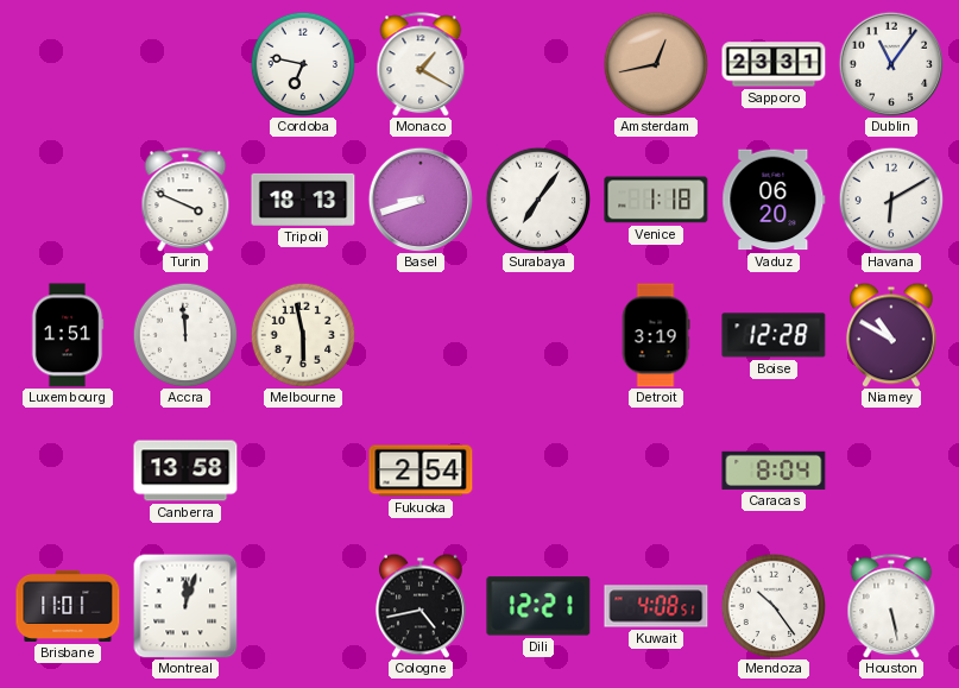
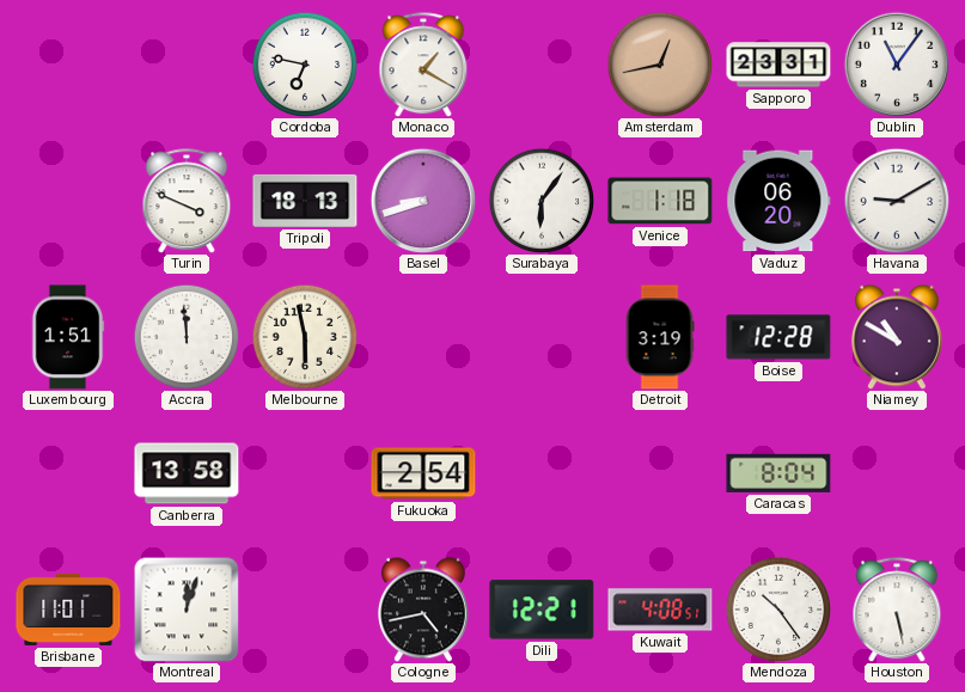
Surabaya: 7:06 -> 6:06
Havana: 6:10 -> 9:10
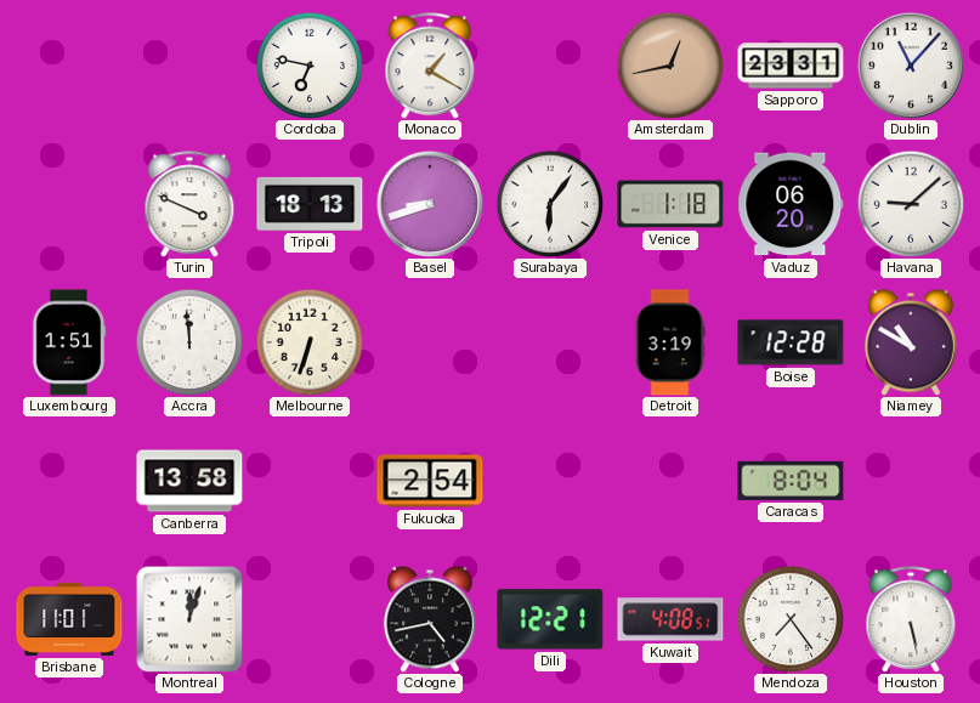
Dublin: 11:06 -> 11:07
Havana: 9:10 -> 9:08
Melbourne: 5:58 -> 6:33
Mendoza: 10:24 -> 7:24
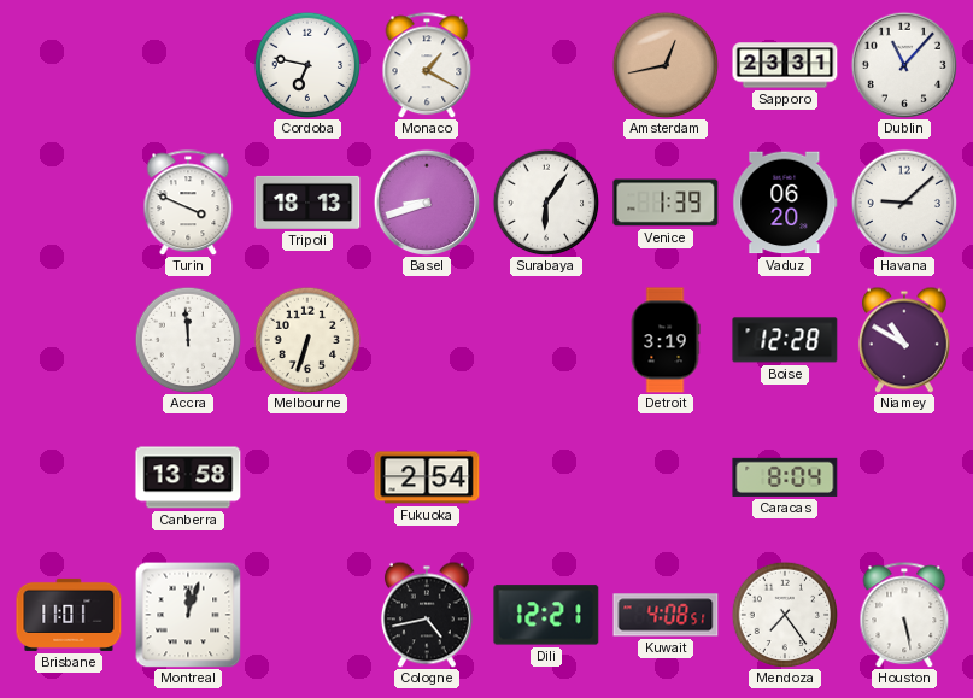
Venice: 1:18 -> 1:39
Luxembourg: 1:51 -> none
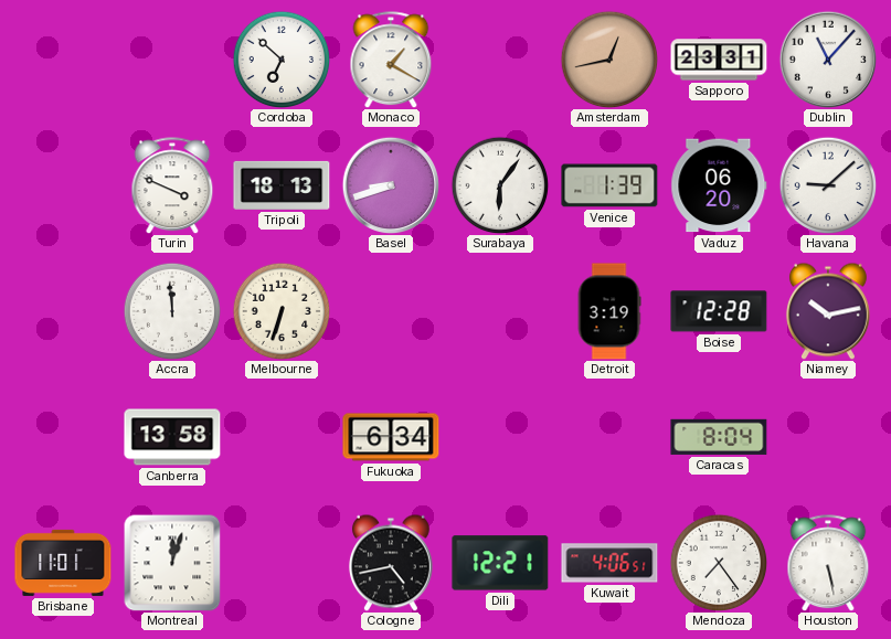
Cordoba: 6:47 -> 6:52
Niamey: 10:50 -> 10:13
Fukuoka: 2:54 -> 6:34
Kuwait: 4:08 -> 4:06
